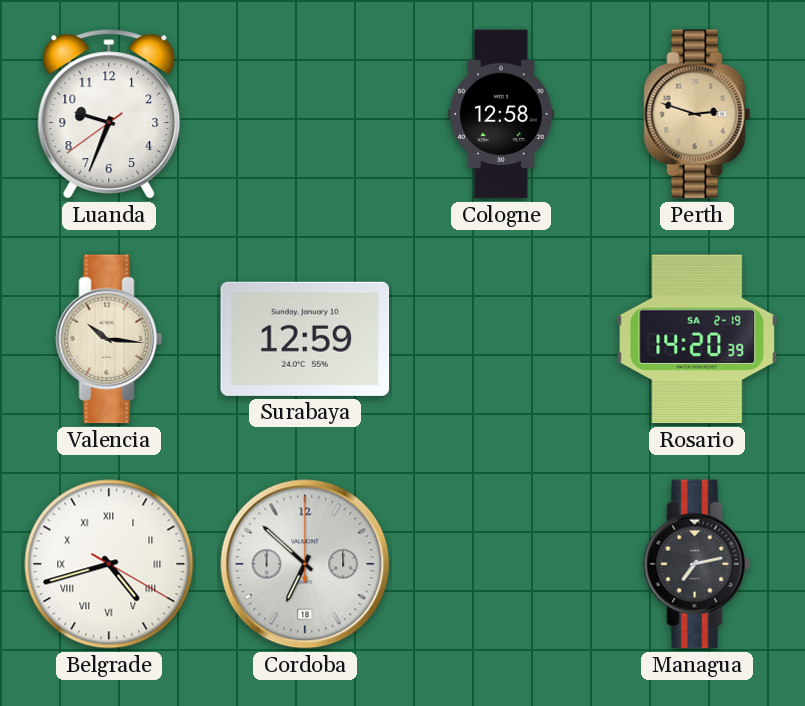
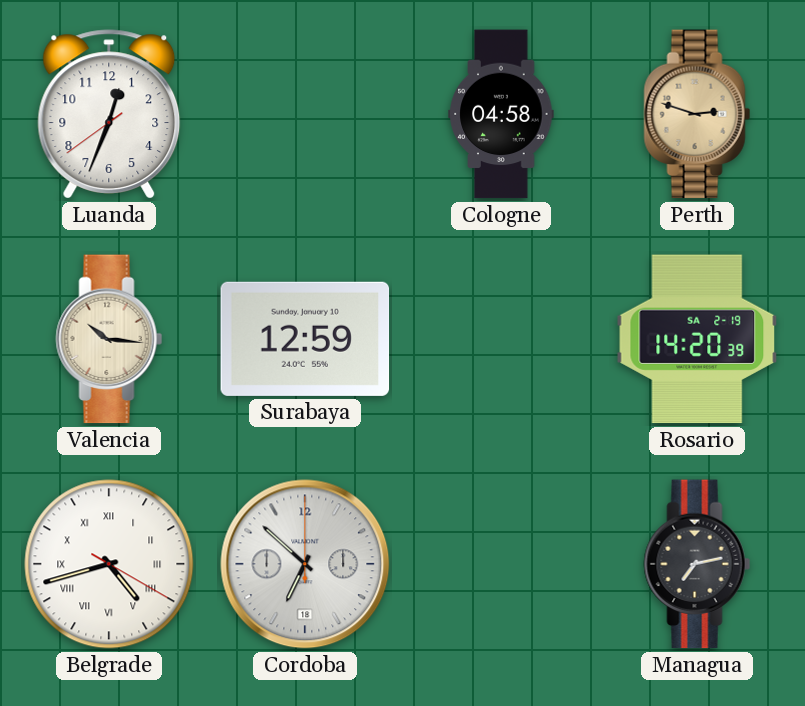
Luanda: 9:33 -> 12:33
Cologne: 12:58 -> 04:58
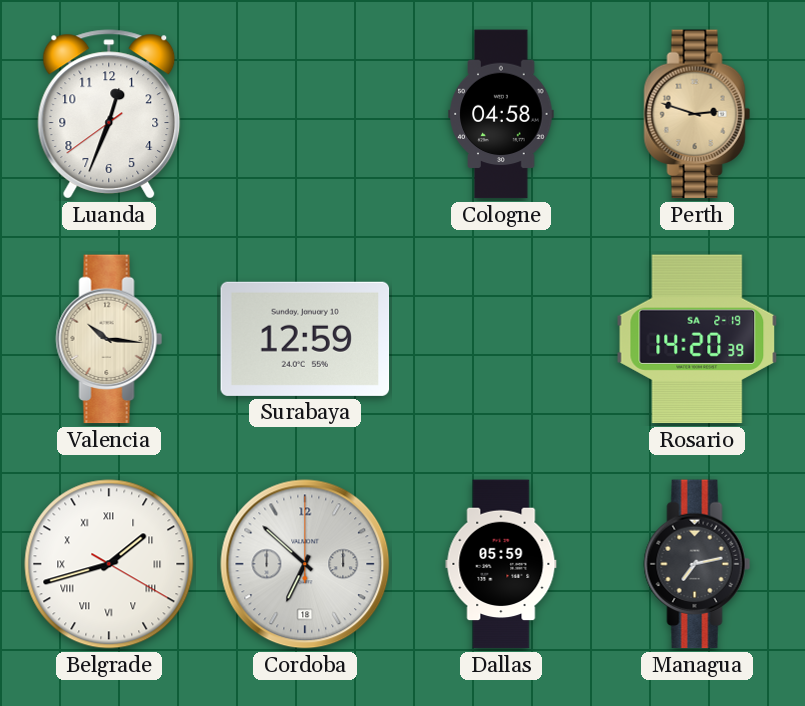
Belgrade: 4:42 -> 1:42
Dallas: none -> 05:59
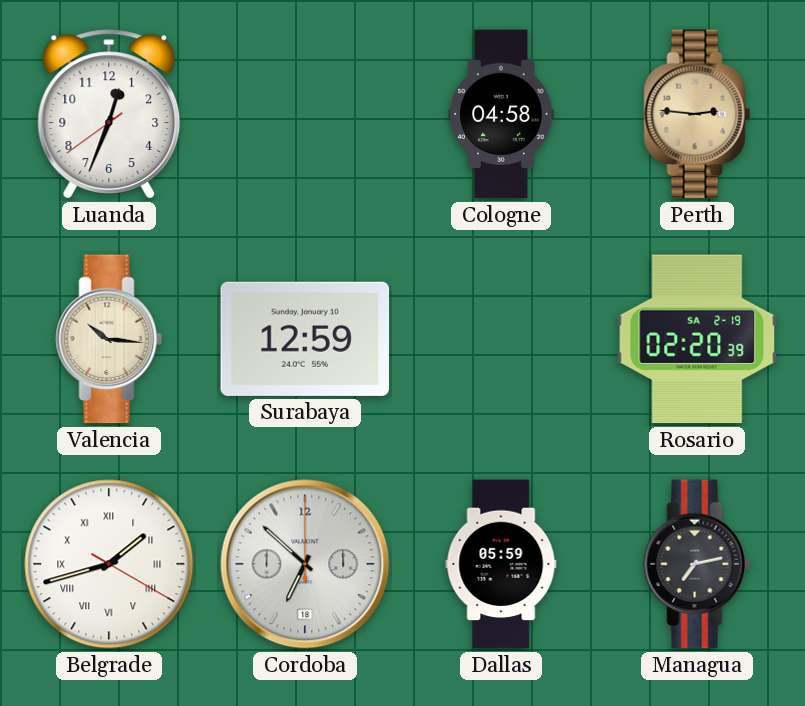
Perth: 2:48 -> 2:46
Rosario: 14:20 -> 02:20
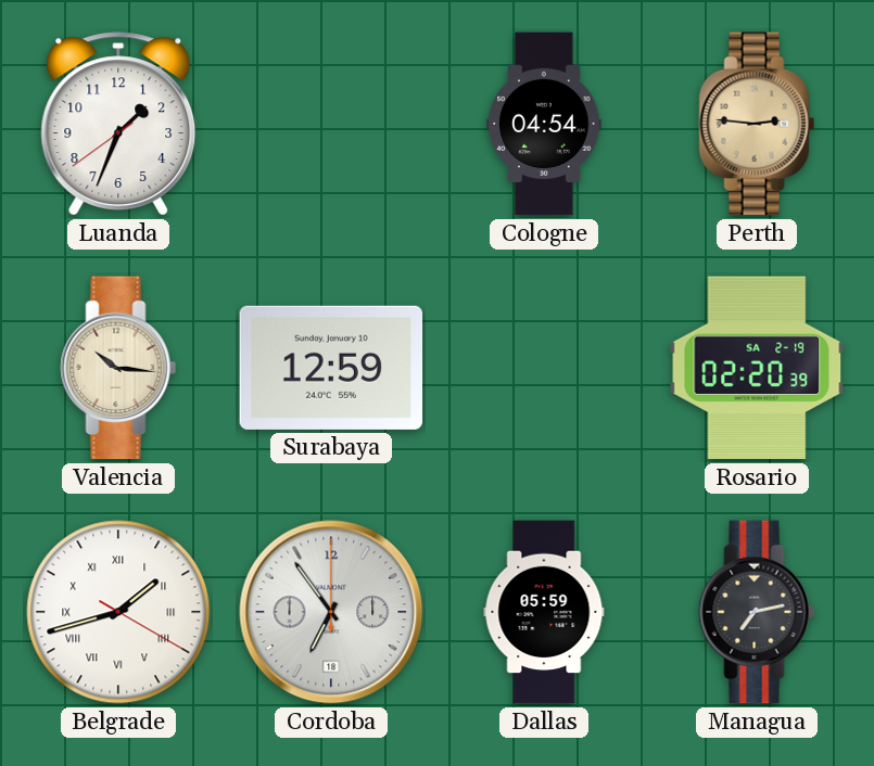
Luanda: 12:33 -> 1:33
Cologne: 04:58 -> 04:54
Cordoba: 6:52 -> 6:54
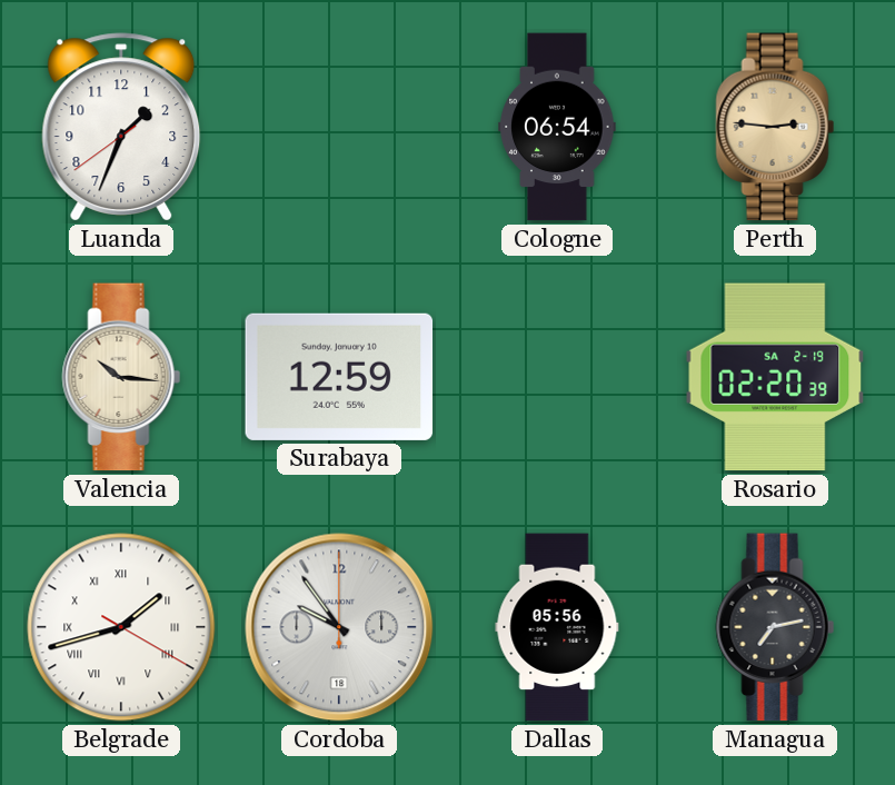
Cologne: 04:54 -> 06:54
Cordoba: 6:54 -> 9:54
Dallas: 05:59 -> 05:56
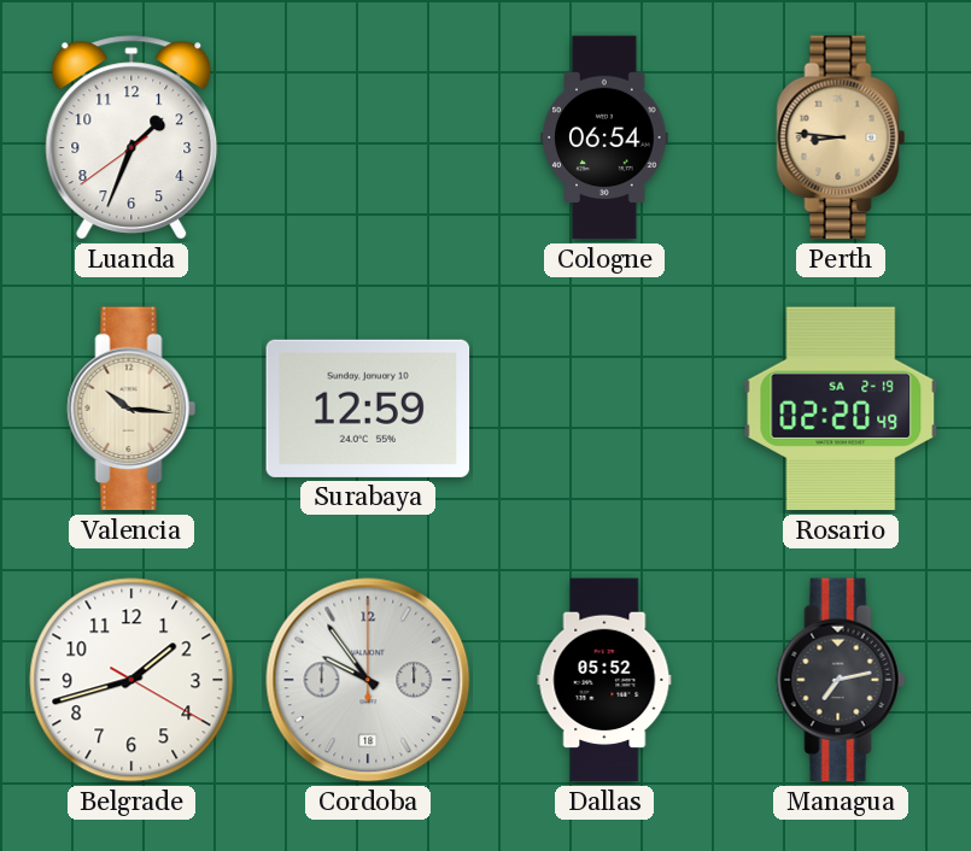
Perth: 2:46 -> 8:46
Rosario: 02:20:39 -> 02:20:49
Belgrade numerals: Roman -> Arabic
Dallas: 05:56 -> 05:52
